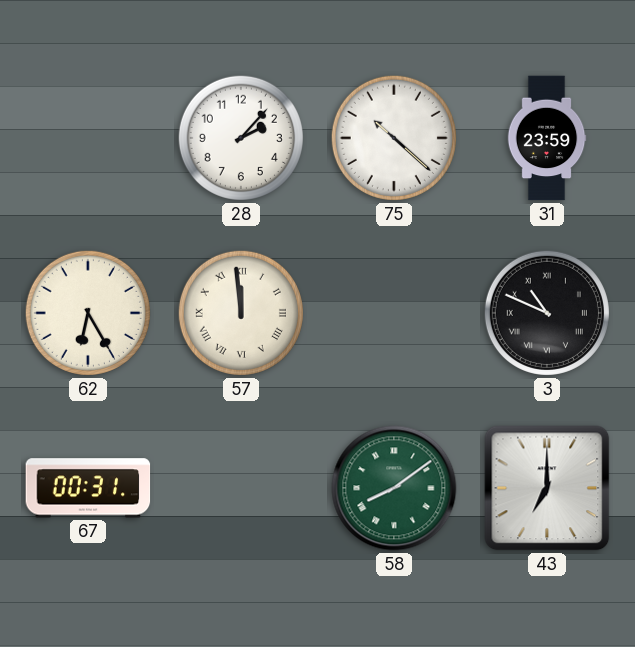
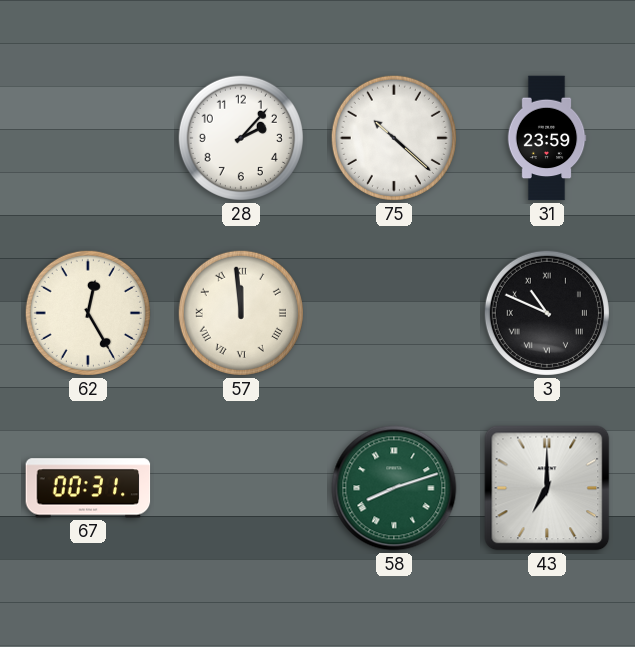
62: 6:25 -> 12:25
58: 8:09 -> 8:12
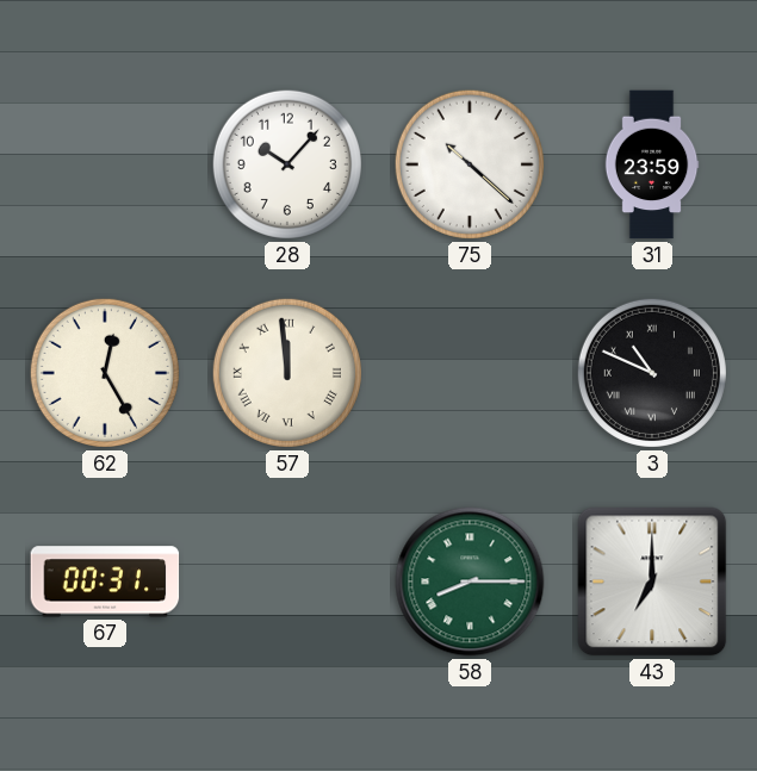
28: 2:07 -> 10:07
58: 8:12 -> 8:15
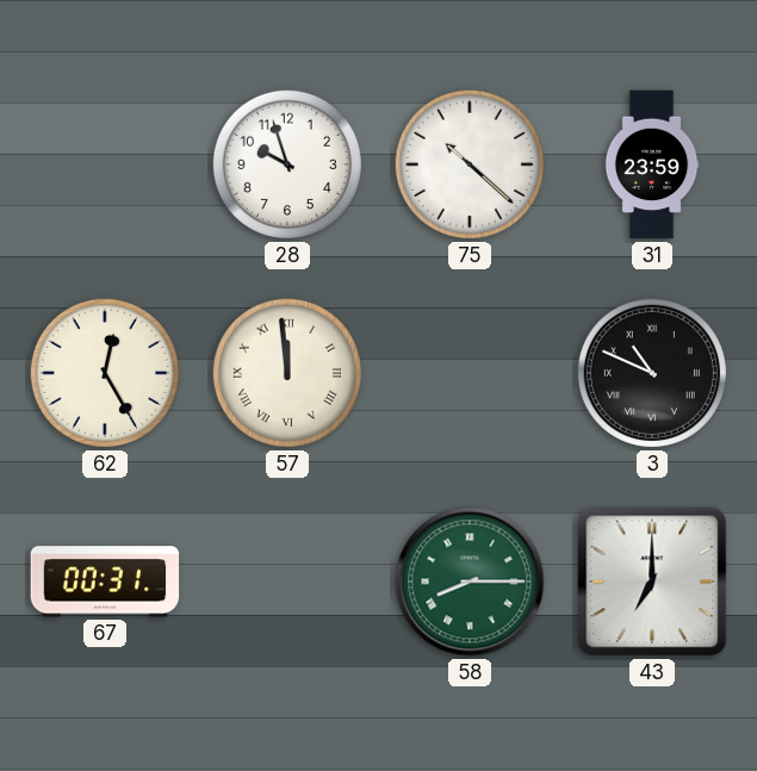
28: 10:07 -> 9:57
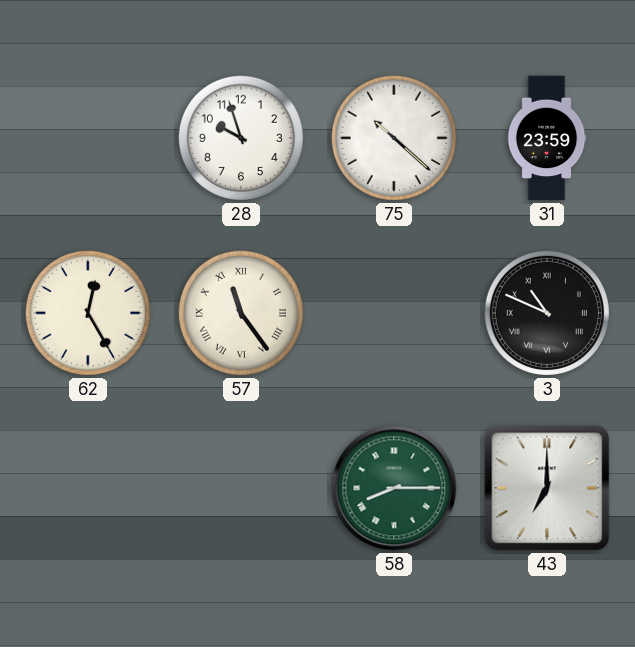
57: 11:59 -> 11:24
67: 00:31 -> none
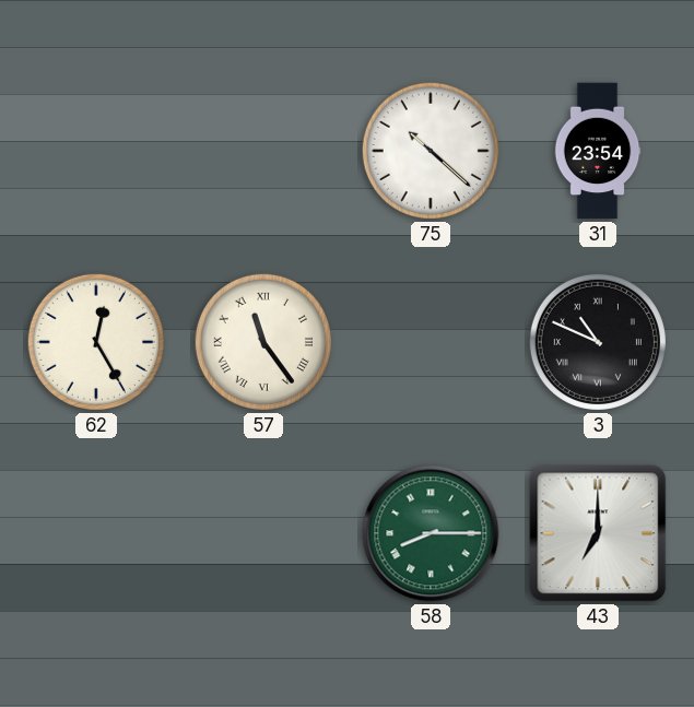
28: 9:57 -> none
31: 23:59 -> 23:54
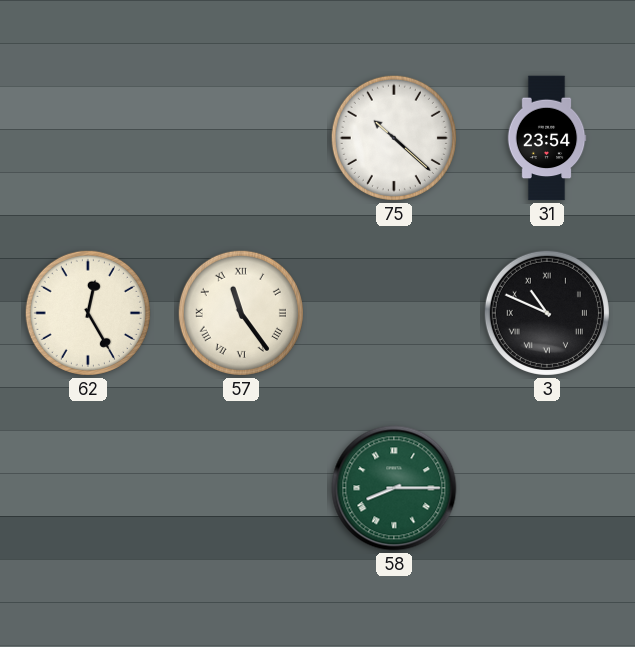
43: 7:00 -> none
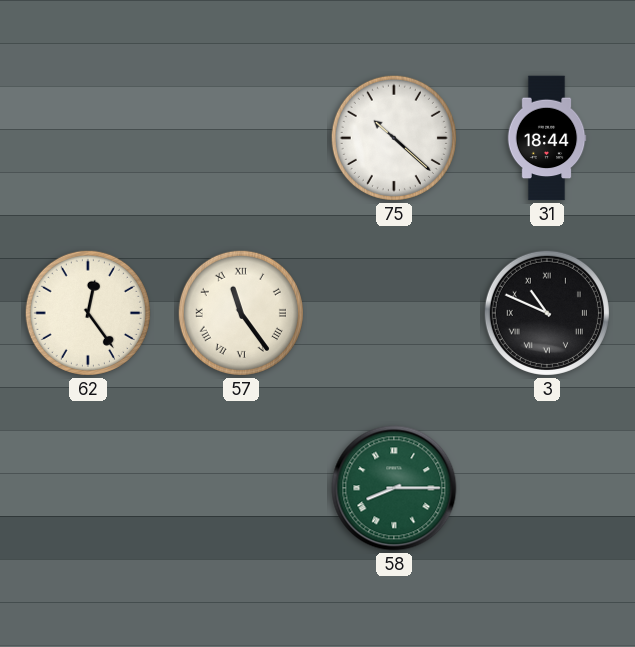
31: 23:54 -> 18:44
62: 12:25 -> 12:24
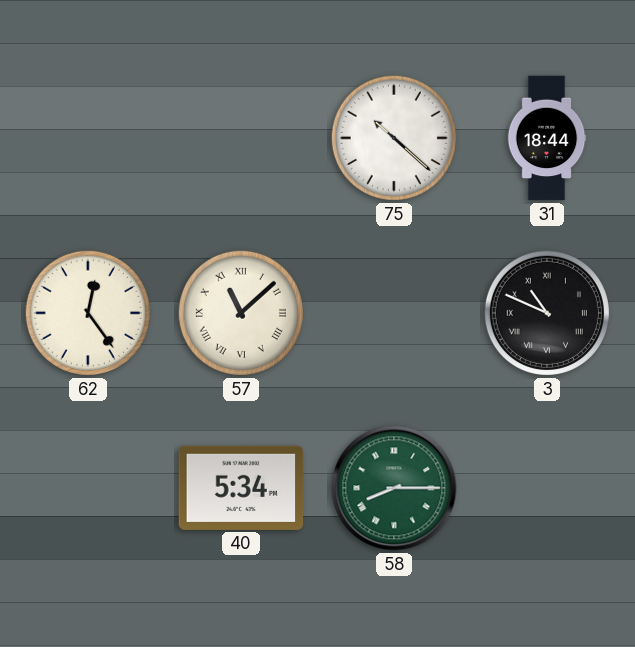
57: 11:24 -> 11:08
40: none -> 5:34
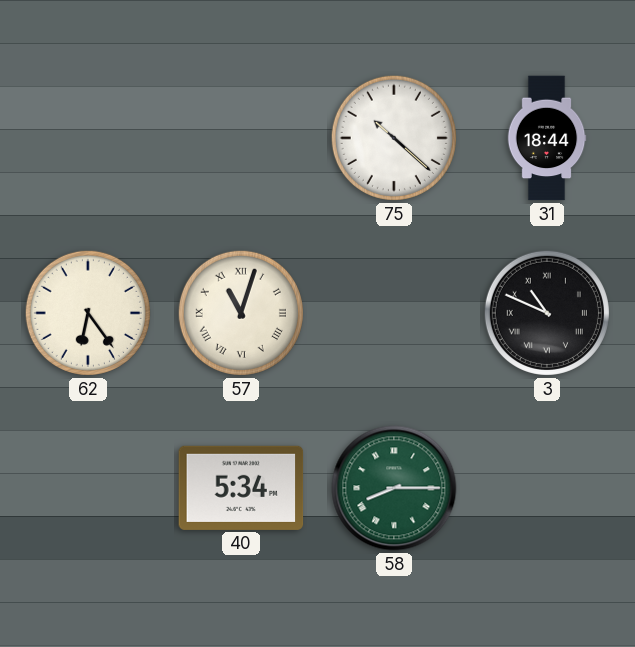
62: 12:24 -> 6:24
57: 11:08 -> 11:03
